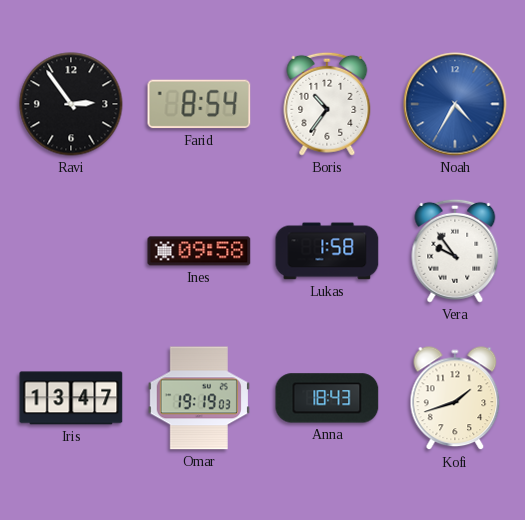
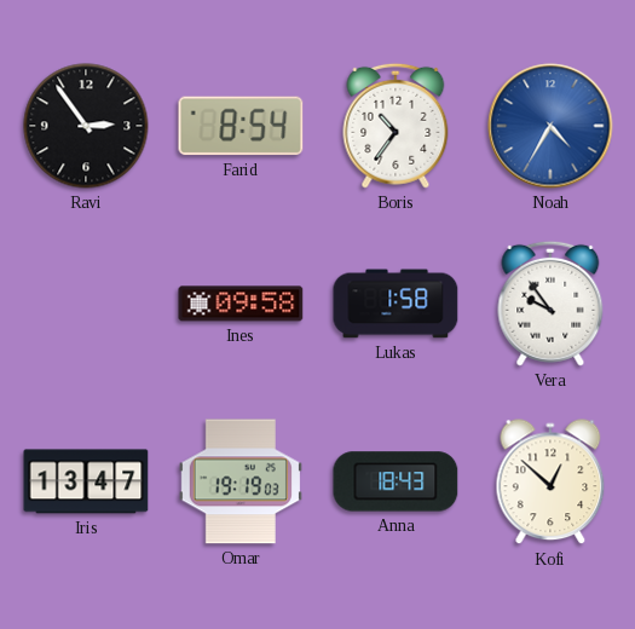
Kofi: 1:42 -> 12:52
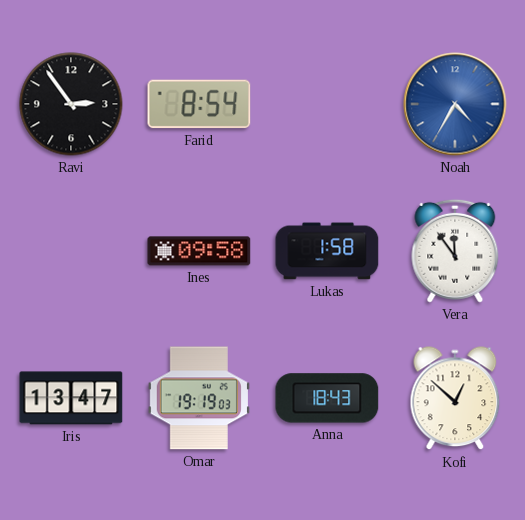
Boris: 10:36 -> none
Vera: 9:54 -> 11:54
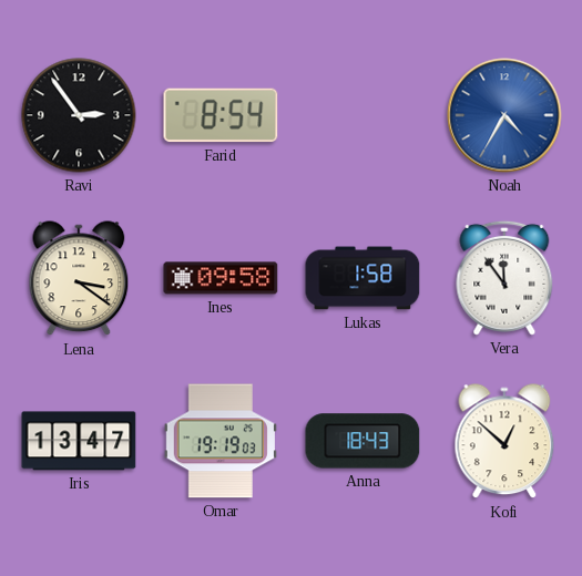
Lena: none -> 3:21
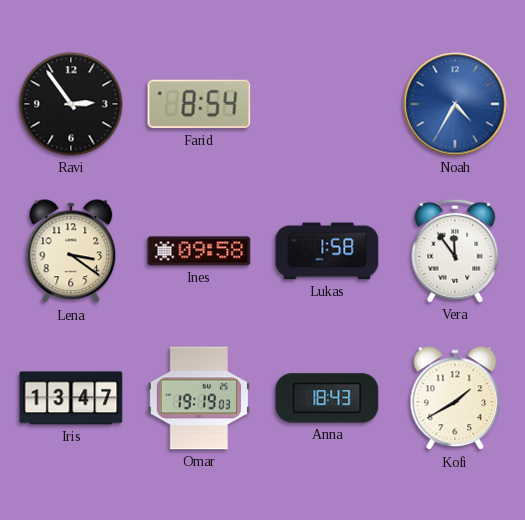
Kofi: 12:52 -> 1:40
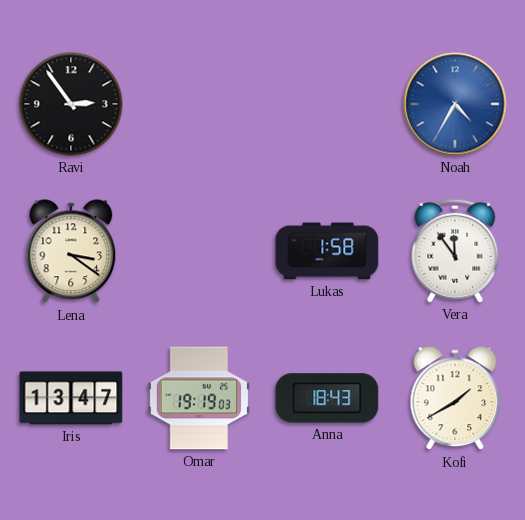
Farid: 8:54 -> none
Ines: 09:58 -> none
